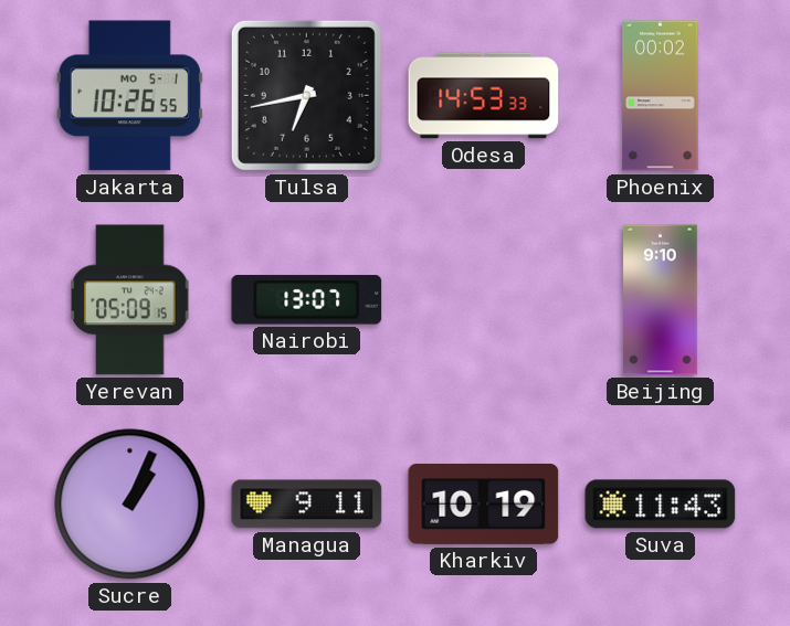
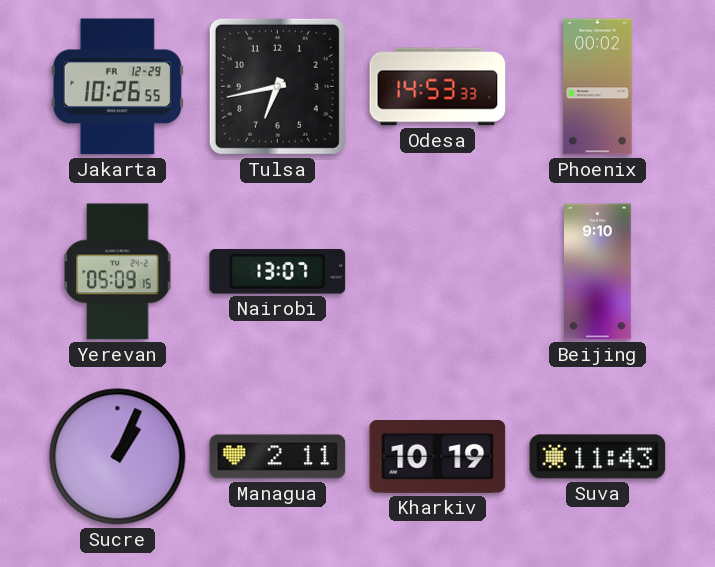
Jakarta date: MO 5-1 -> FR 12-29
Managua: 9:11 -> 2:11
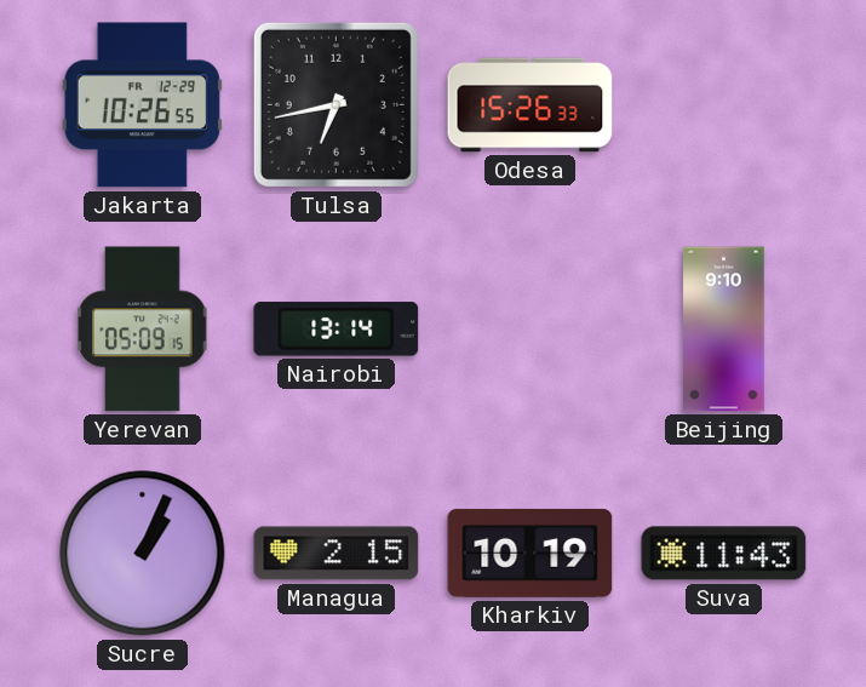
Odesa: 14:53 -> 15:26
Phoenix: 00:02 -> none
Nairobi: 13:07 -> 13:14
Managua: 2:11 -> 2:15
